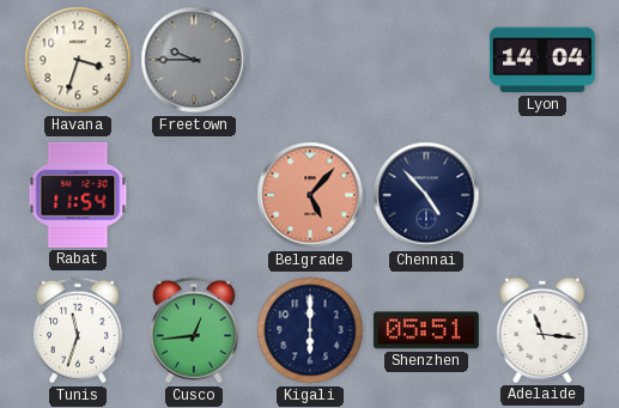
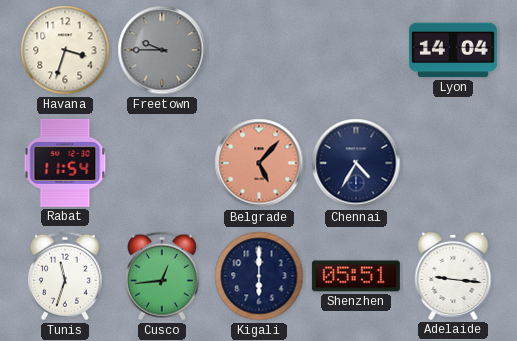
Chennai: 4:53 -> 4:35
Adelaide: 11:16 -> 9:16
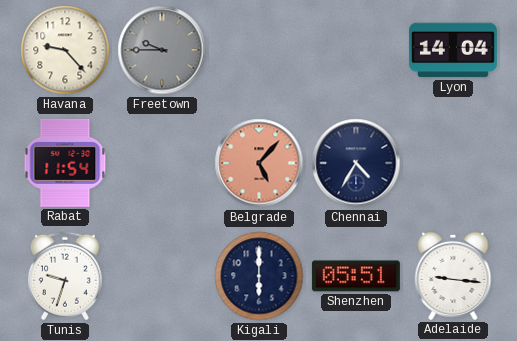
Havana: 3:33 -> 9:23
Tunis: 11:33 -> 9:33
Cusco: 12:44 -> none
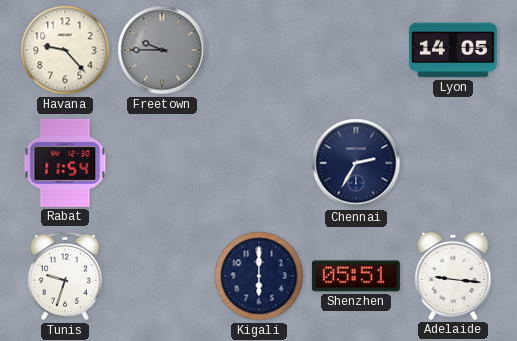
Lyon: 14:04 -> 14:05
Belgrade: 5:07 -> none
Chennai: 4:35 -> 2:35
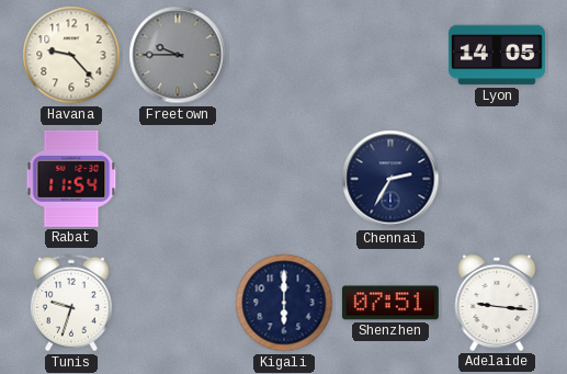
Shenzhen: 05:51 -> 07:51
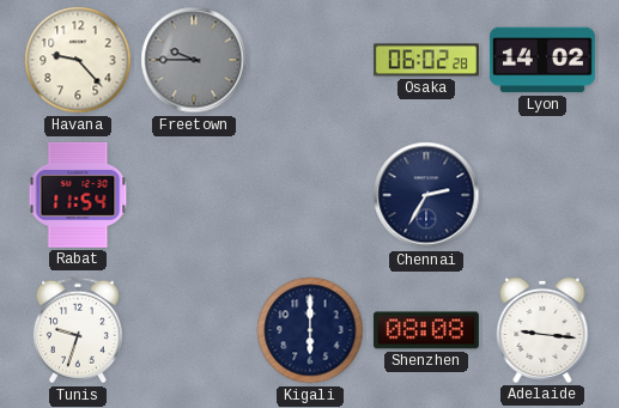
Osaka: none -> 06:02
Lyon: 14:05 -> 14:02
Shenzhen: 07:51 -> 08:08
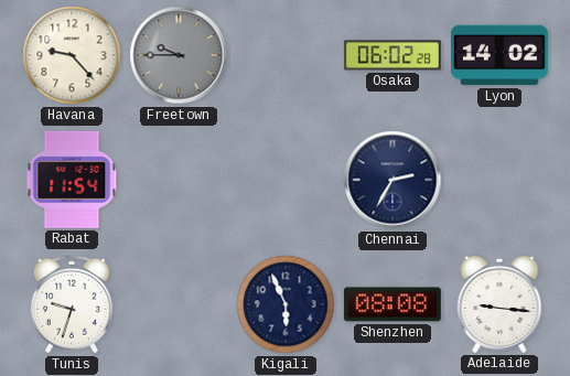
Kigali: 6:00 -> 5:56
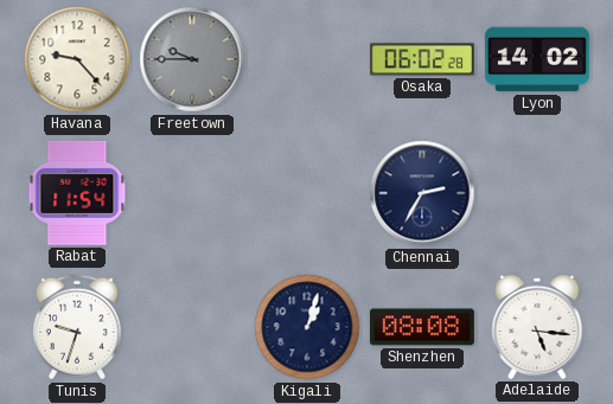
Kigali: 5:56 -> 1:03
Adelaide: 9:16 -> 5:16
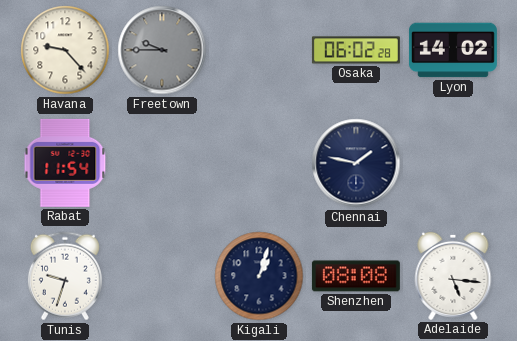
Chennai: 2:35 -> 1:47
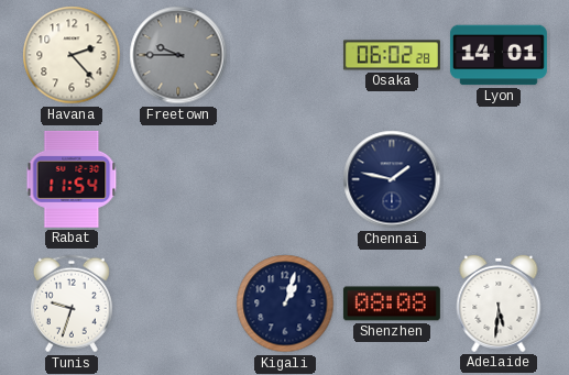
Havana: 9:23 -> 2:23
Lyon: 14:02 -> 14:01
Adelaide: 5:16 -> 5:31
